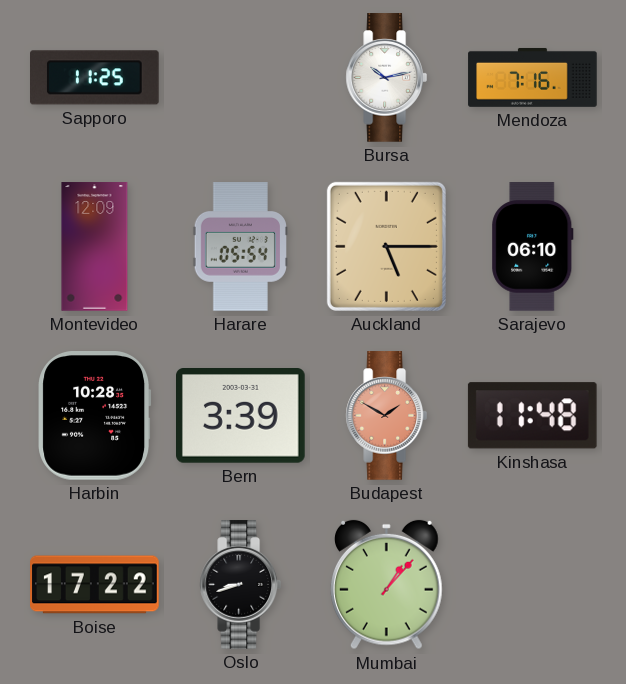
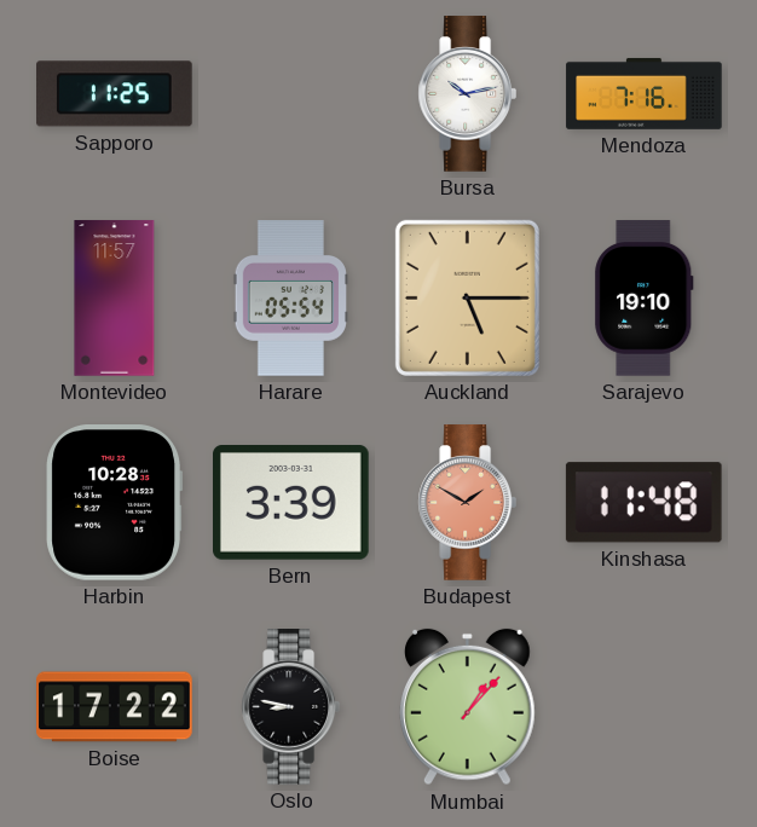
Montevideo: 12:09 -> 11:57
Sarajevo: 06:10 -> 19:10
Oslo: 8:42 -> 8:47
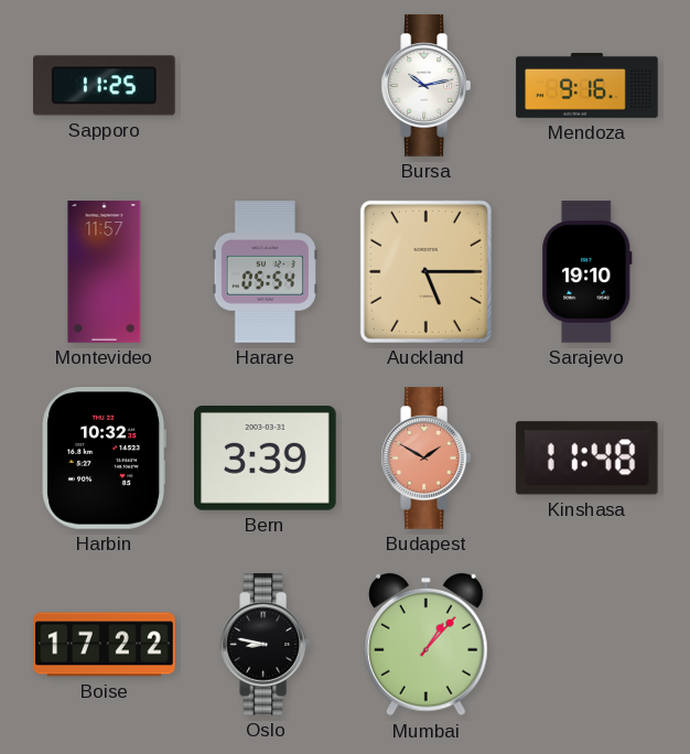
Mendoza: 7:16 -> 9:16
Harbin: 10:28 -> 10:32
